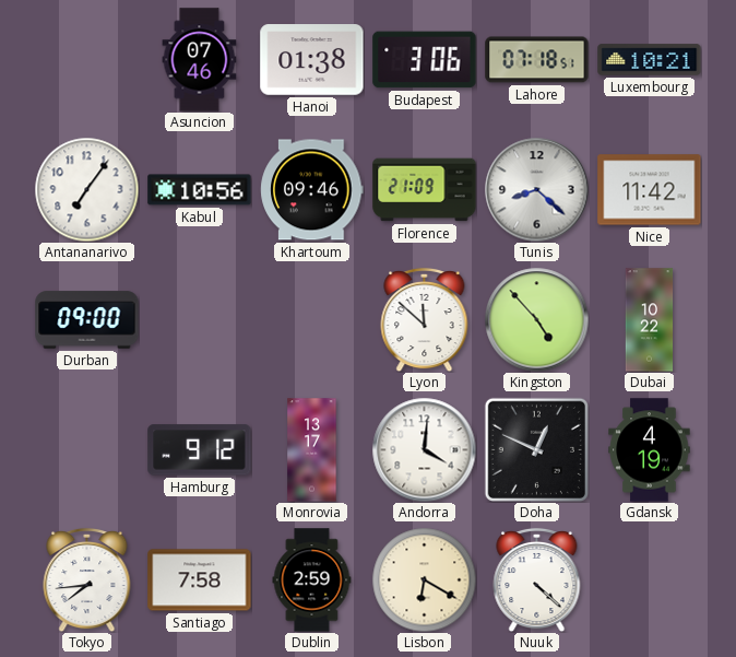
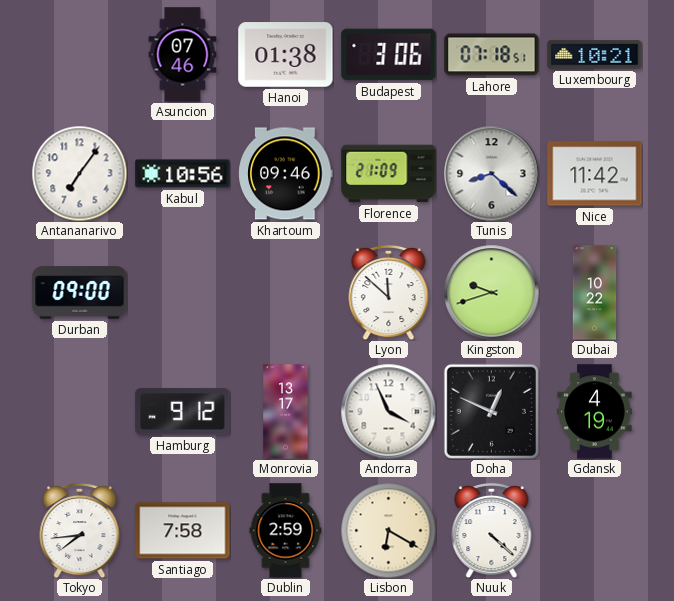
Kingston: 4:53 -> 9:42
Andorra: 4:01 -> 3:56
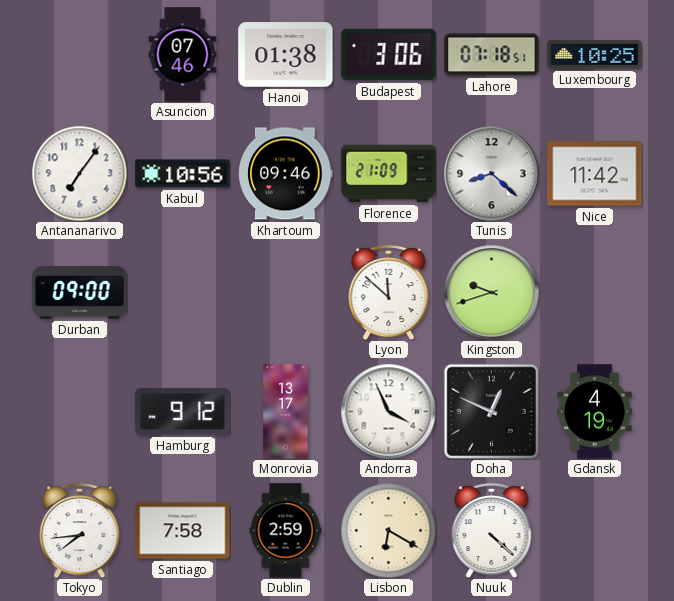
Luxembourg: 10:21 -> 10:25
Dubai: 10:22 -> none
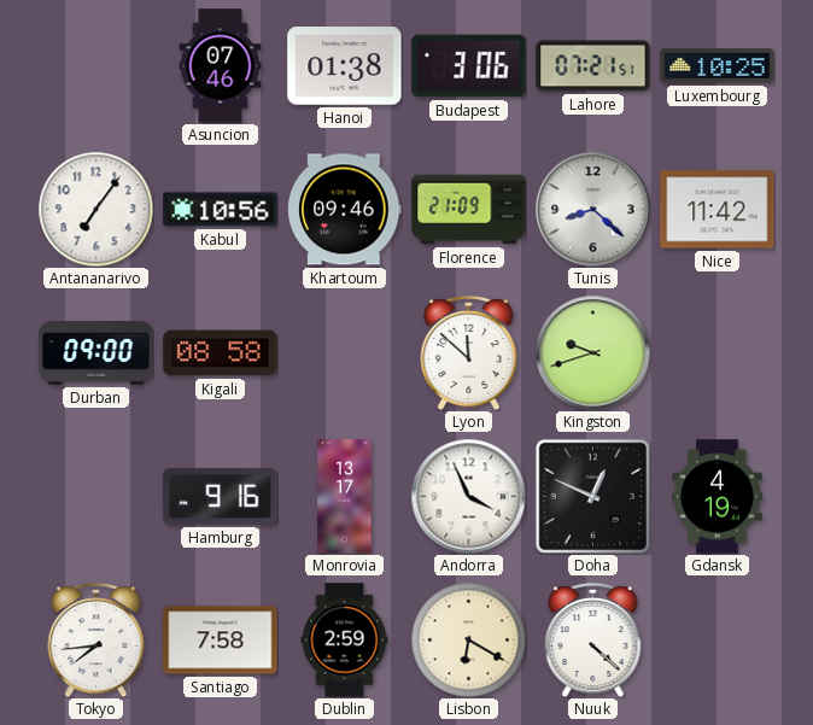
Lahore: 07:18 -> 07:21
Kigali: none -> 08:58
Hamburg: 9:12 -> 9:16
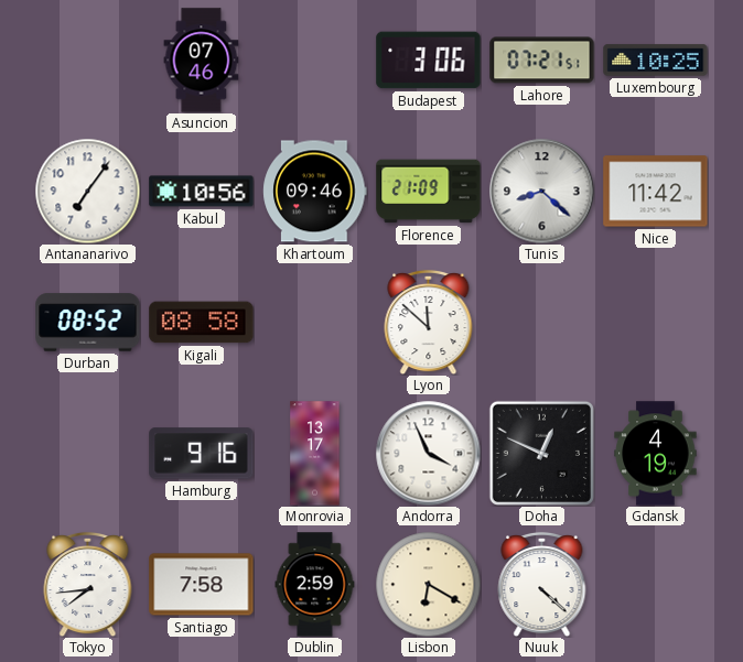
Hanoi: 01:38 -> none
Durban: 09:00 -> 08:52
Kingston: 9:42 -> none
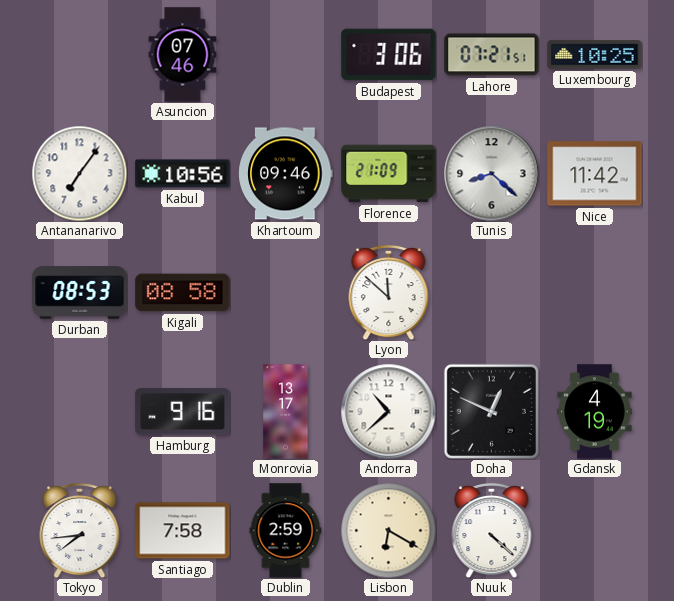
Durban: 08:52 -> 08:53
Andorra: 3:56 -> 10:38
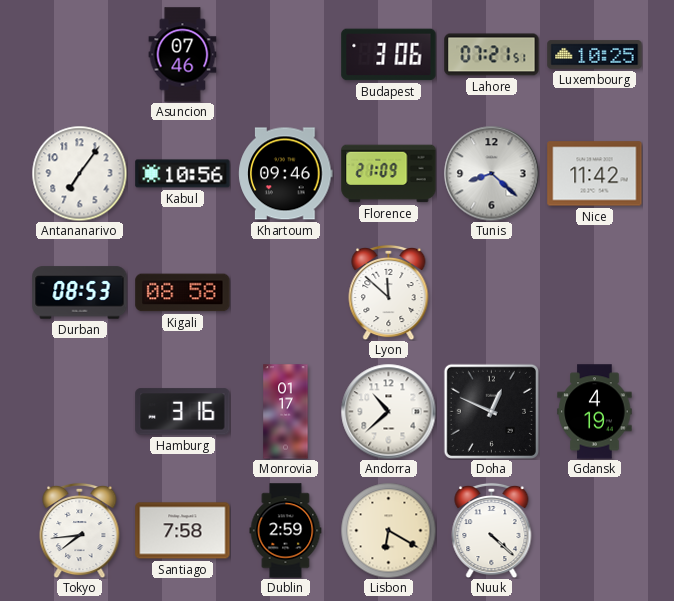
Hamburg: 9:16 -> 3:16
Monrovia: 13:17 -> 01:17
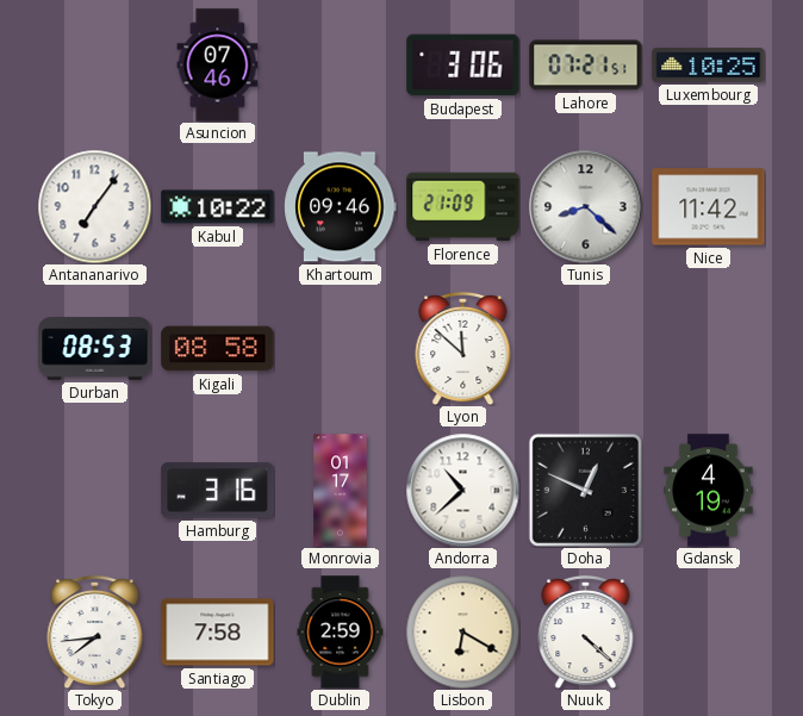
Kabul: 10:56 -> 10:22
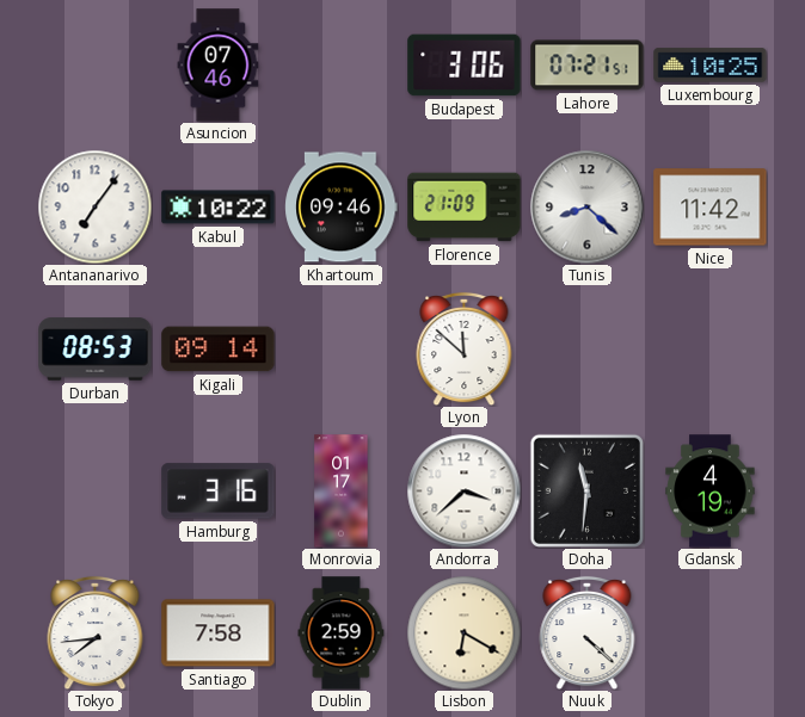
Kigali: 08:58 -> 09:14
Andorra: 10:38 -> 3:38
Doha: 12:49 -> 11:31
